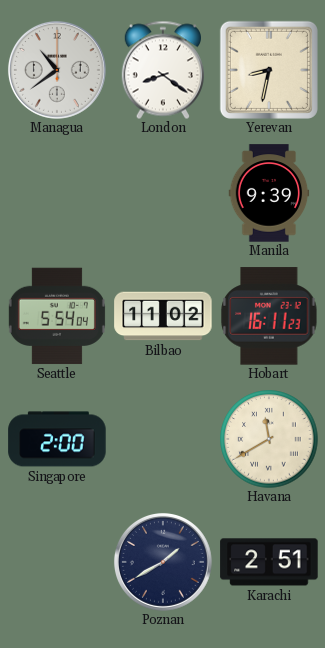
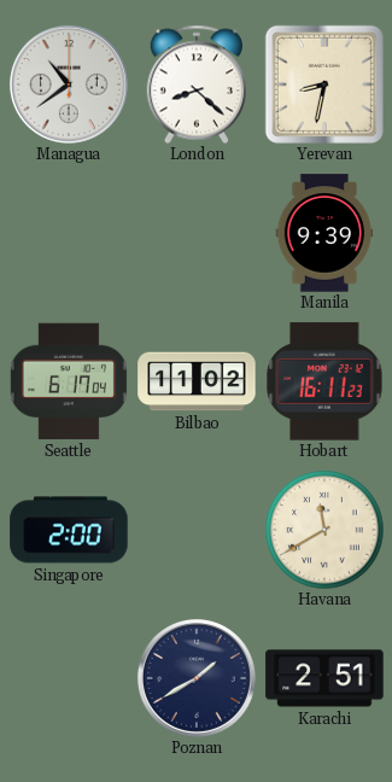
London: 8:21 -> 8:22
Seattle: 5:54 -> 6:17
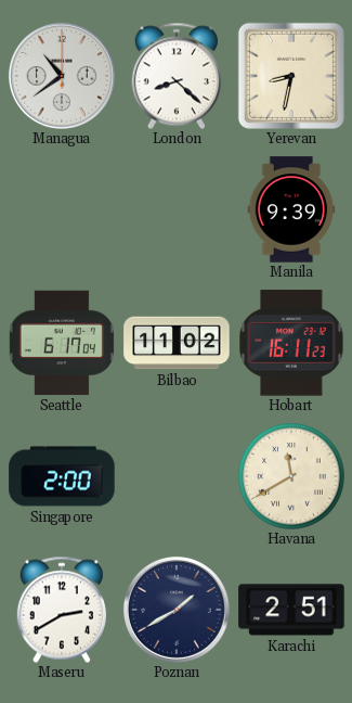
Maseru: none -> 2:40
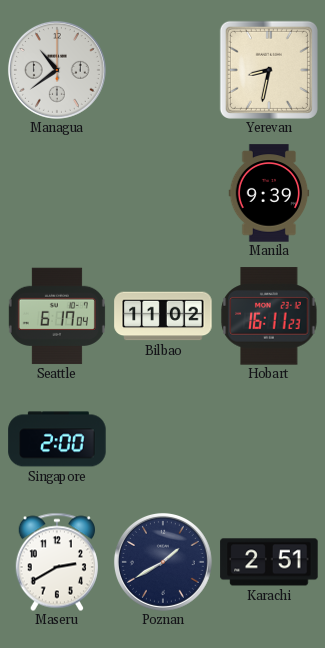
London: 8:22 -> none
Havana: 11:40 -> none
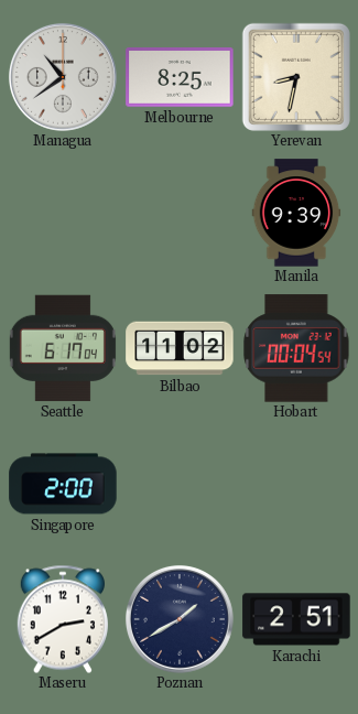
Melbourne: none -> 8:25
Hobart: 16:11 -> 00:04
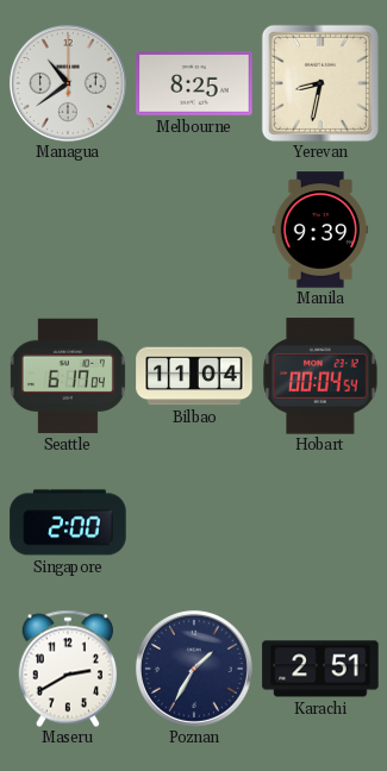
Bilbao: 11:02 -> 11:04
Poznan: 1:40 -> 1:35
